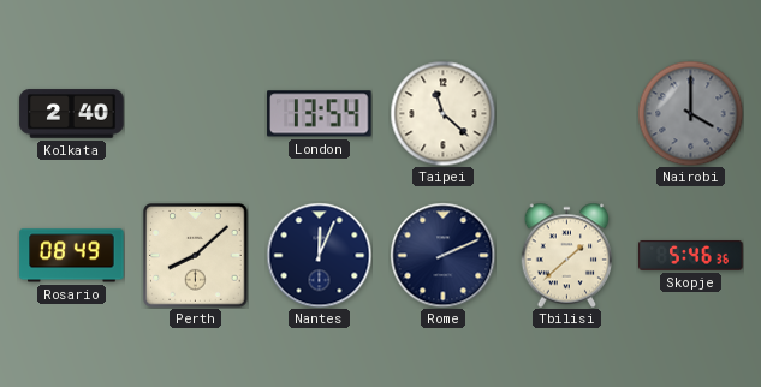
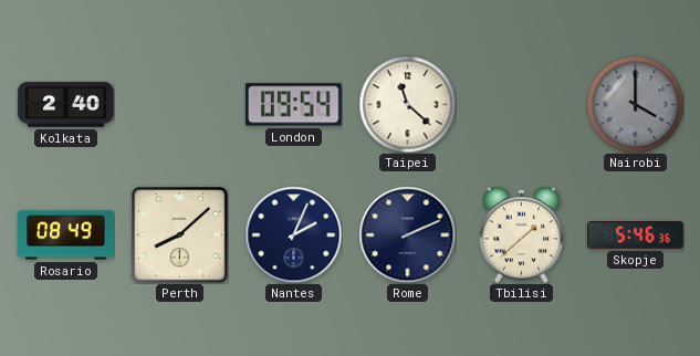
London: 13:54 -> 09:54
Nantes: 12:04 -> 2:04
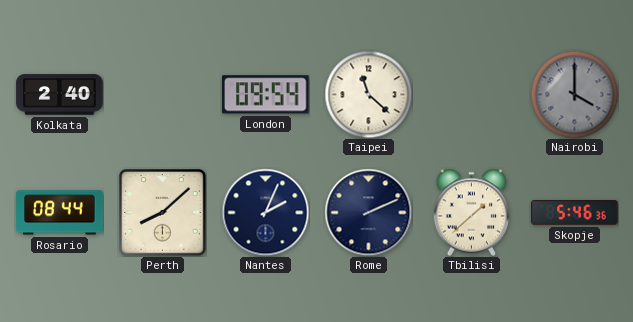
Rosario: 08:49 -> 08:44
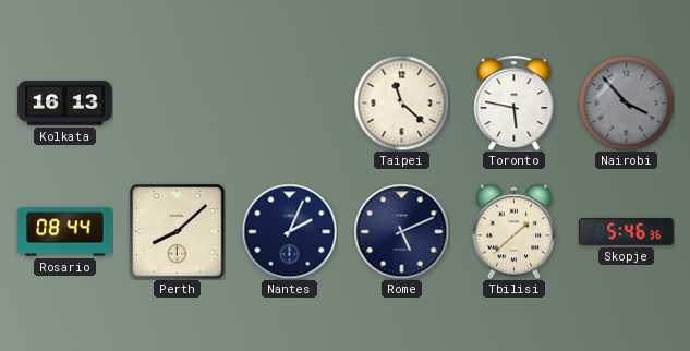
Kolkata: 2:40 -> 16:13
London: 09:54 -> none
Toronto: none -> 5:47
Nairobi: 4:00 -> 3:53
Rome: 2:11 -> 5:11
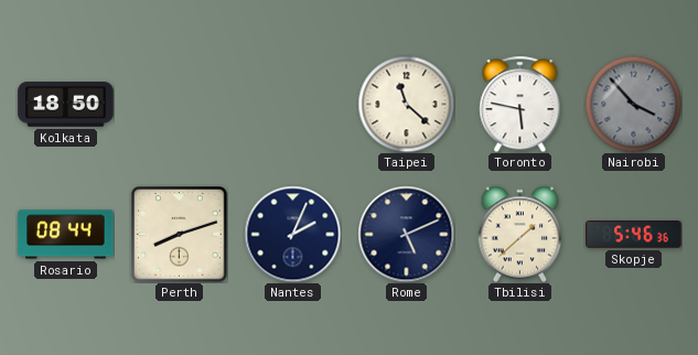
Kolkata: 16:13 -> 18:50
Perth: 8:08 -> 8:12
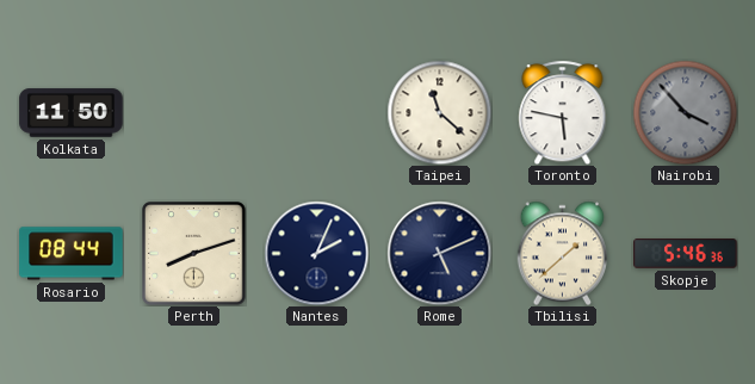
Kolkata: 18:50 -> 11:50
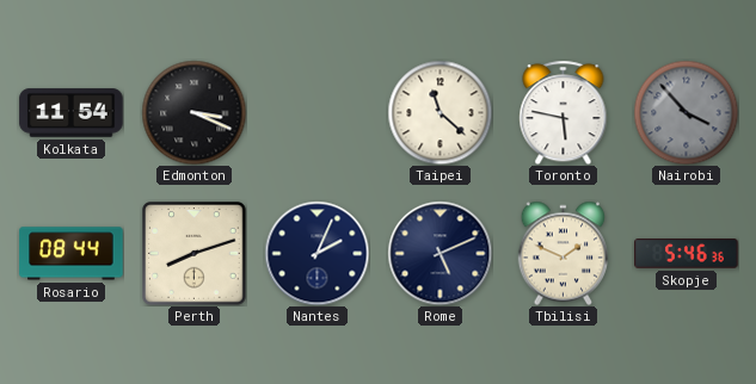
Kolkata: 11:50 -> 11:54
Edmonton: none -> 3:19
Tbilisi: 1:38 -> 1:49
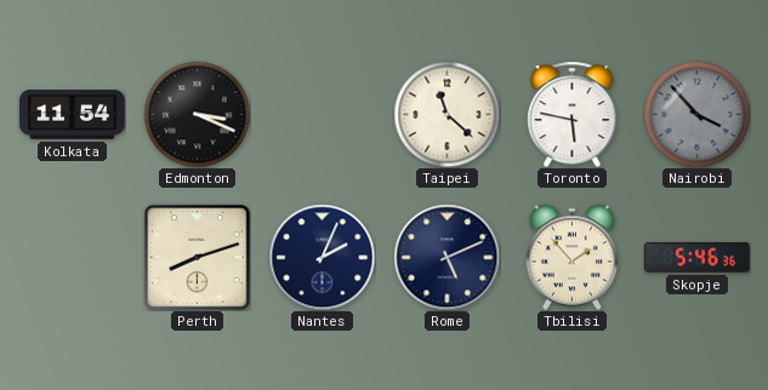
Rosario: 08:44 -> none
Tbilisi: 1:49 -> 1:53
